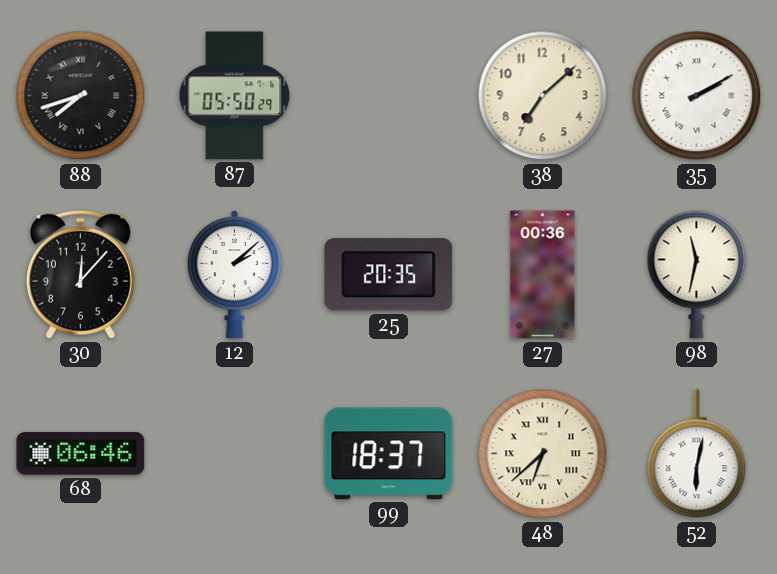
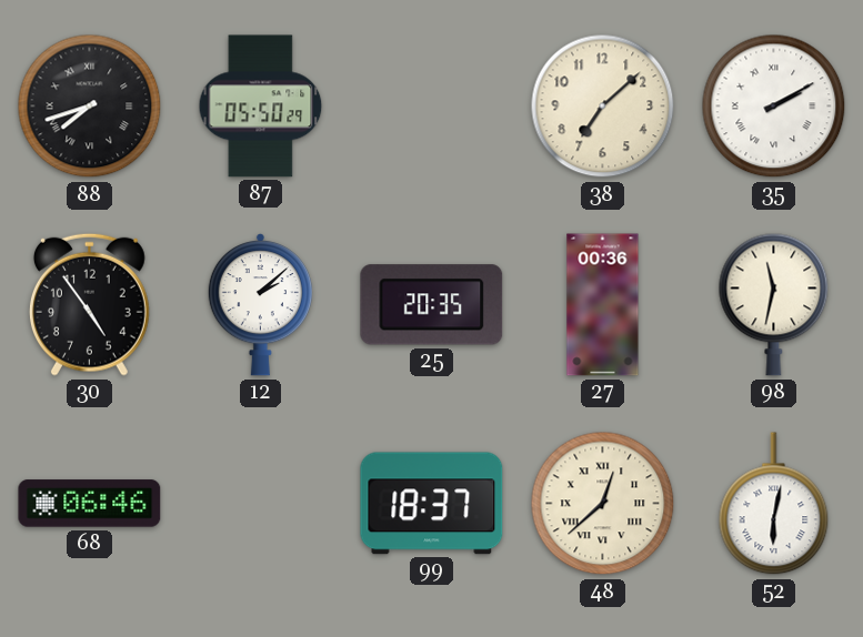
30: 12:07 -> 4:54
48: 6:38 -> 12:38
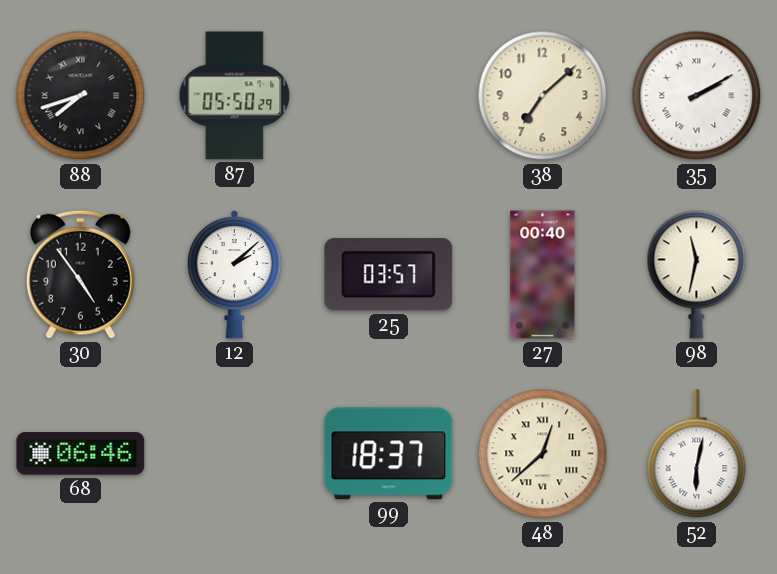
25: 20:35 -> 03:57
27: 00:36 -> 00:40
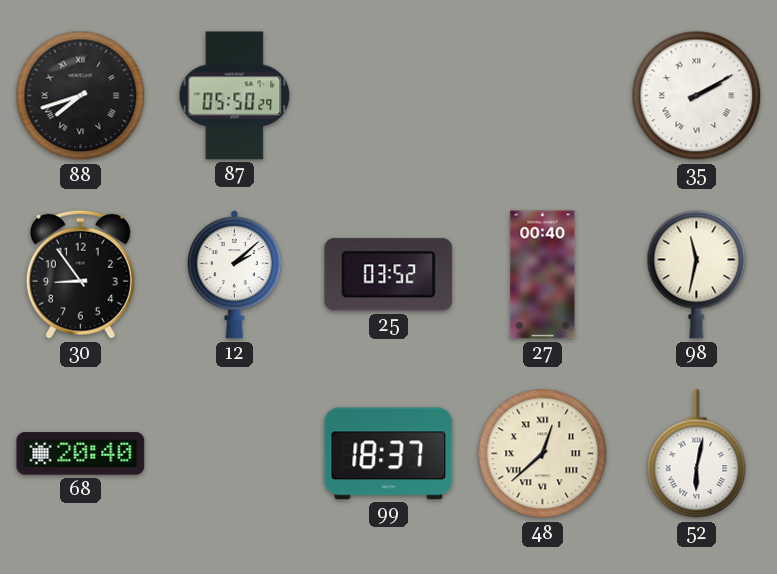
38: 7:08 -> none
30: 4:54 -> 8:54
25: 03:57 -> 03:52
68: 06:46 -> 20:40
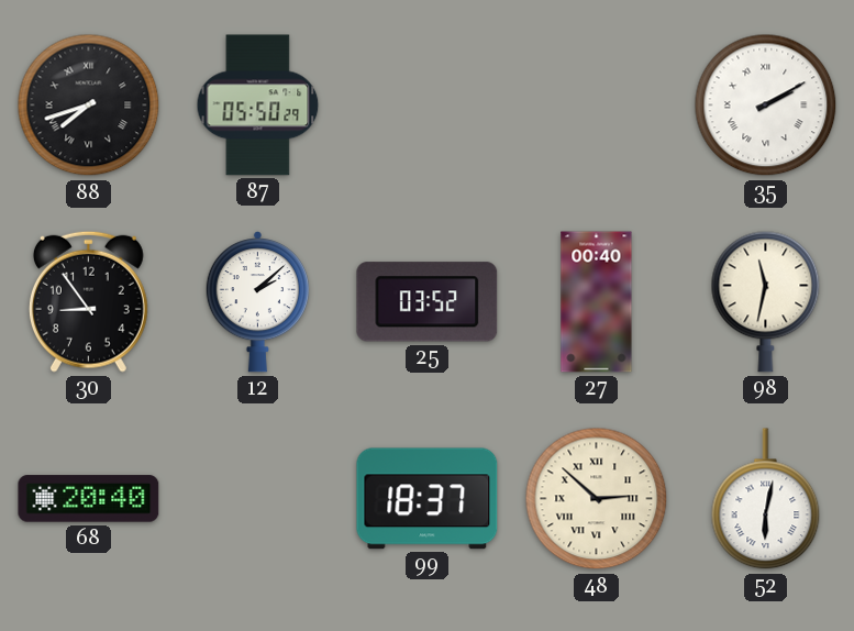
48: 12:38 -> 2:52
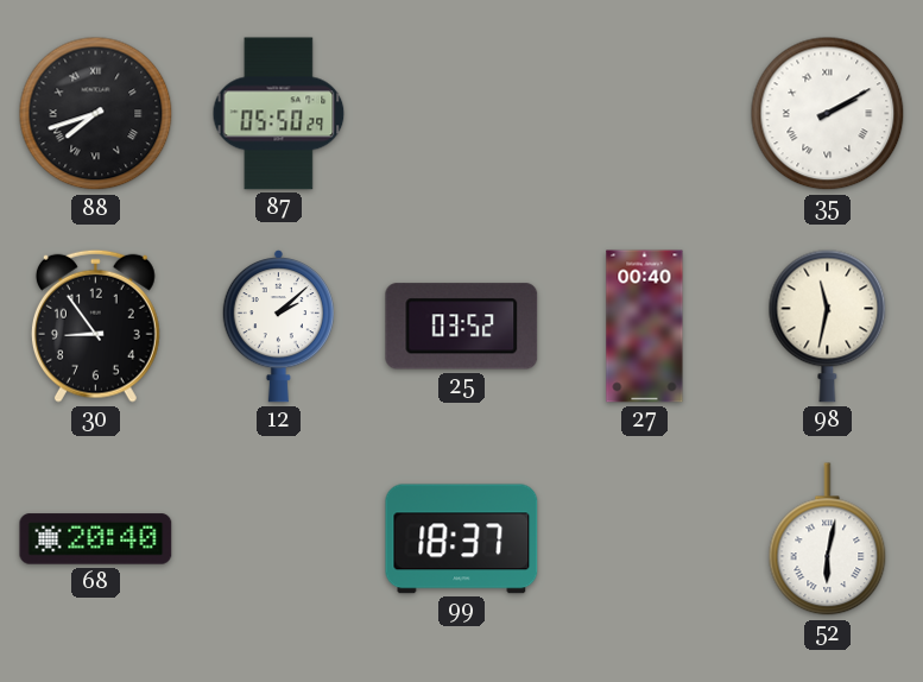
48: 2:52 -> none
